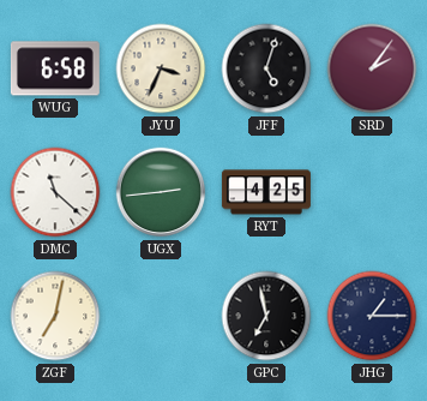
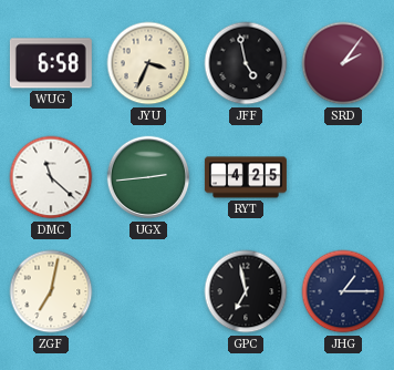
JFF: 5:03 -> 4:58
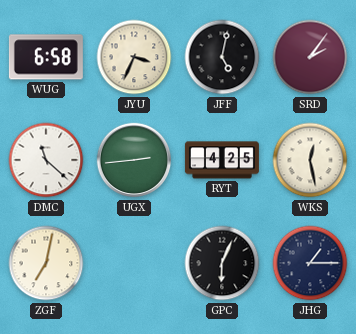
JFF: 4:58 -> 5:02
WKS: none -> 12:28
GPC: 6:58 -> 6:04
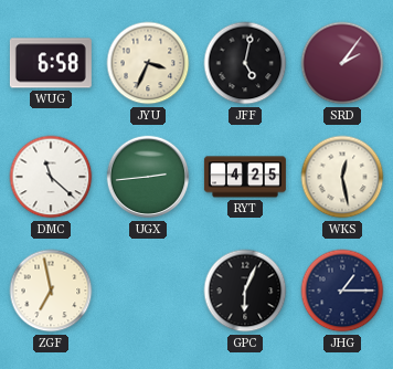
ZGF: 7:02 -> 6:58
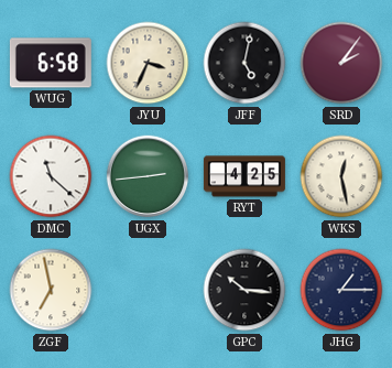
GPC: 6:04 -> 10:16
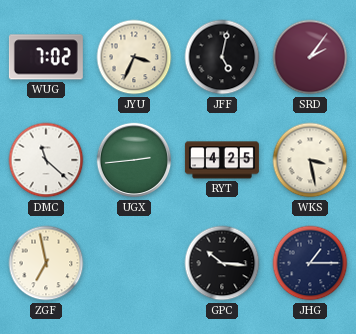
WUG: 6:58 -> 7:02
WKS: 12:28 -> 3:28
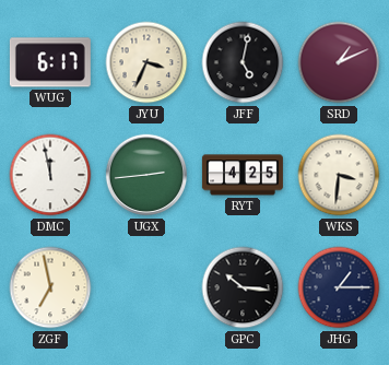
WUG: 7:02 -> 6:17
SRD: 2:06 -> 1:11
DMC: 11:22 -> 11:58
WKS: 3:28 -> 3:31
